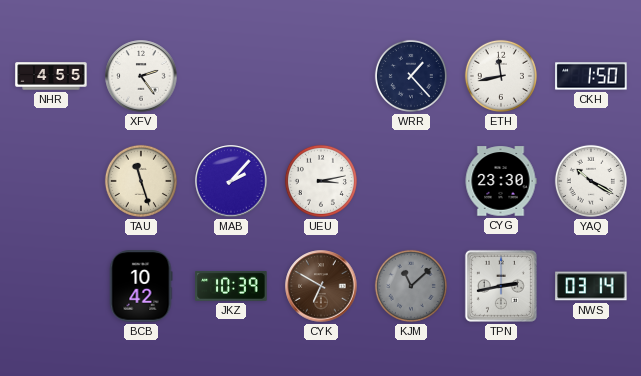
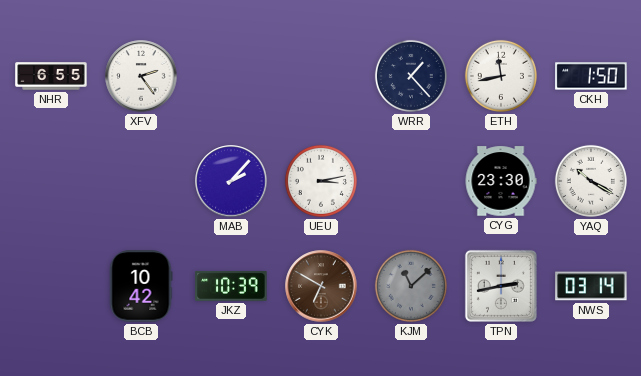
NHR: 4:55 -> 6:55
TAU: 11:27 -> none
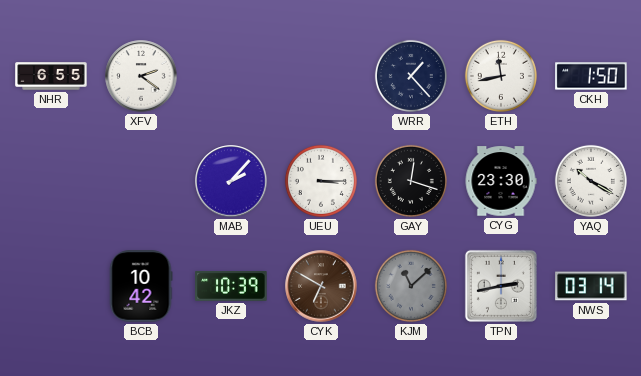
XFV: 2:24 -> 2:21
UEU: 3:13 -> 3:15
GAY: none -> 12:18
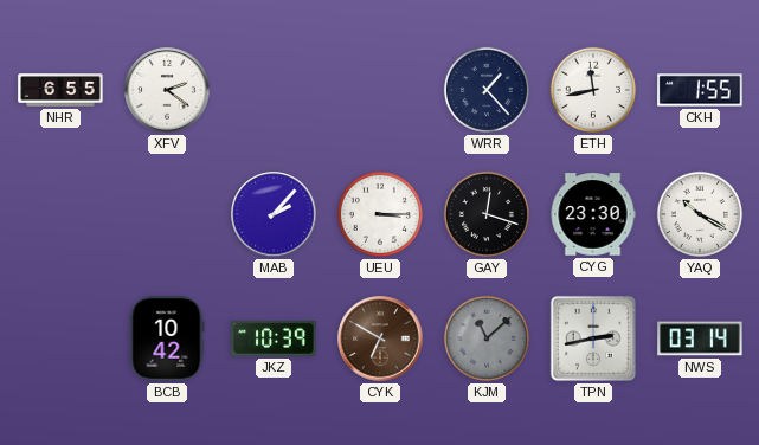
CKH: 1:50 -> 1:55
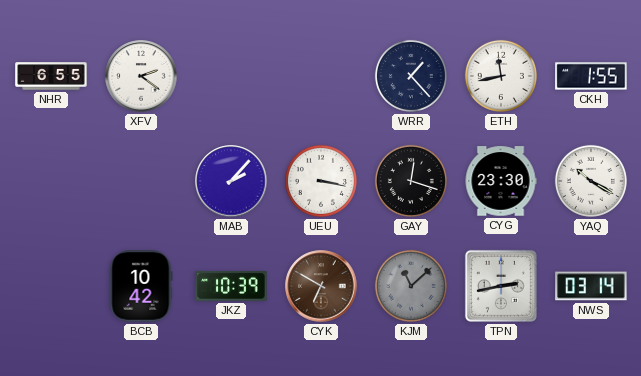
UEU: 3:15 -> 3:17
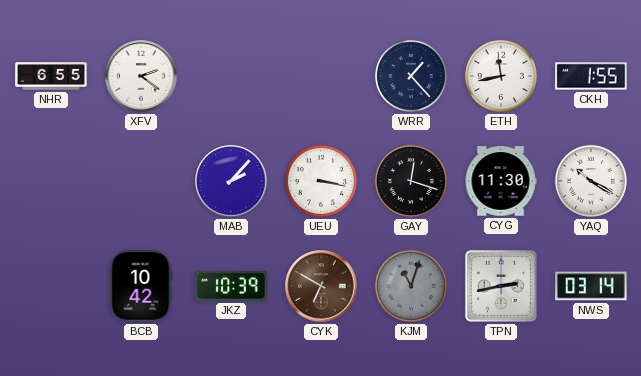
CYG: 23:30 -> 11:30
KJM: 11:08 -> 11:03
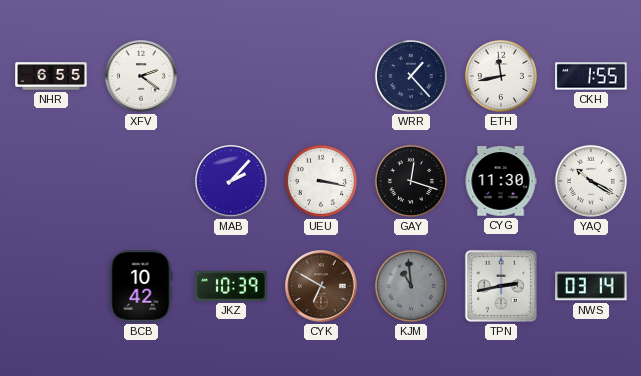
KJM: 11:03 -> 10:59
